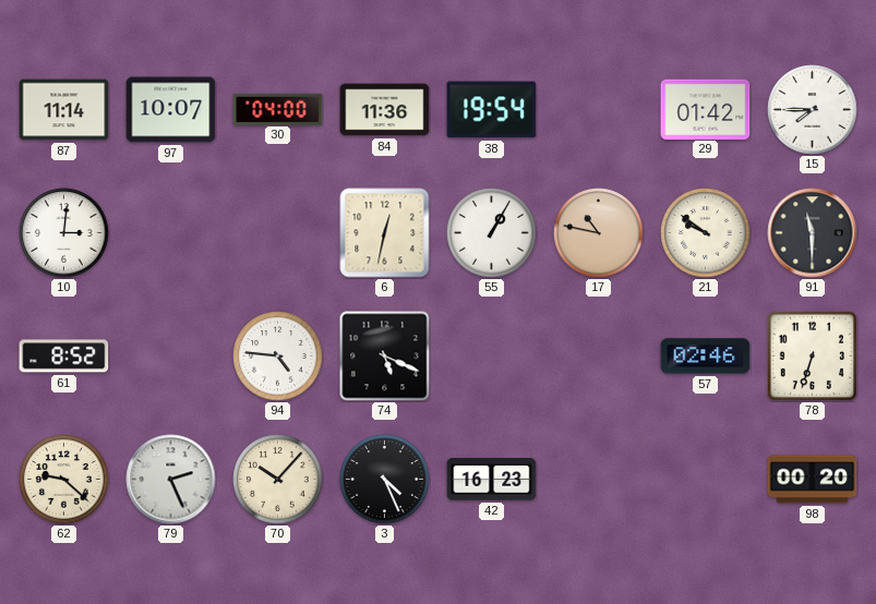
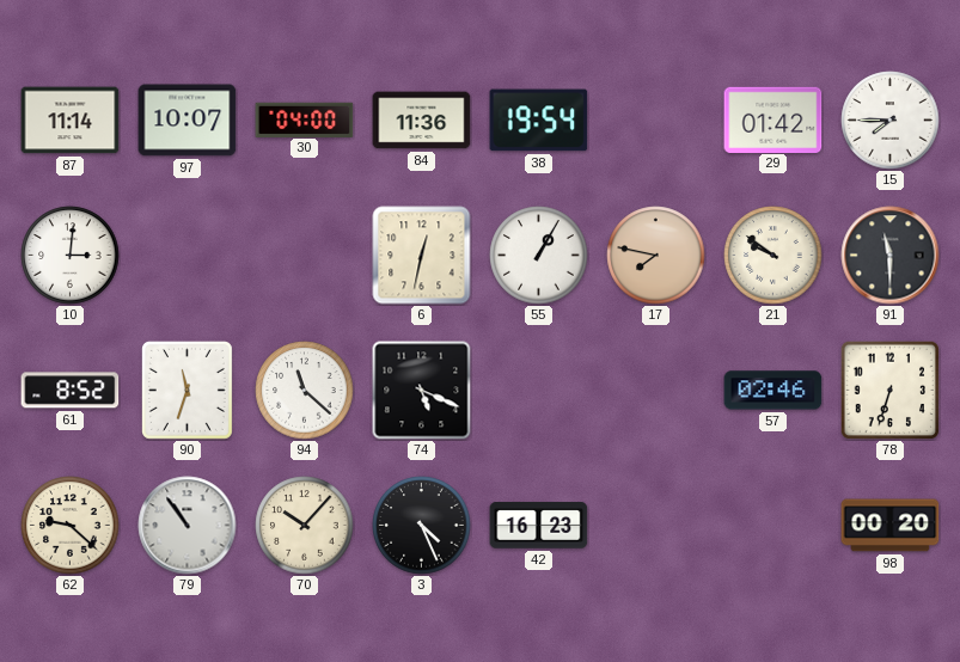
17: 10:47 -> 7:47
90: none -> 11:33
94: 4:46 -> 11:22
79: 2:26 -> 10:54
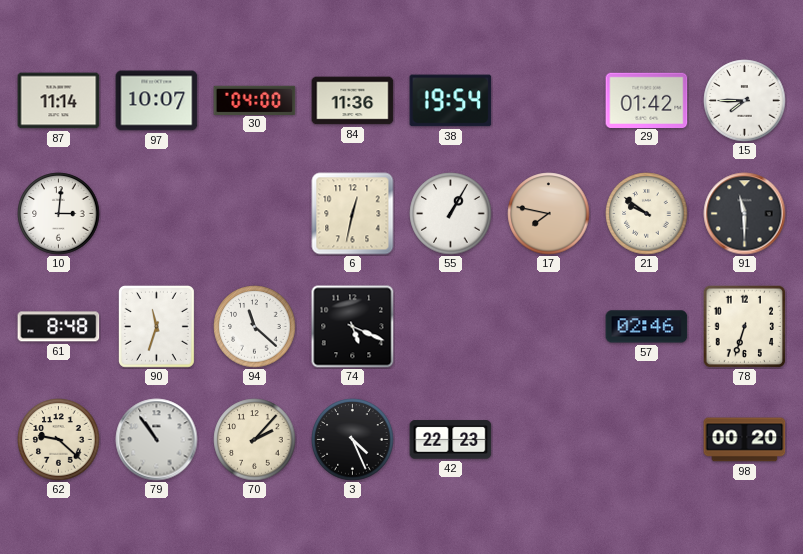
61: 8:52 -> 8:48
70: 10:07 -> 2:07
42: 16:23 -> 22:23
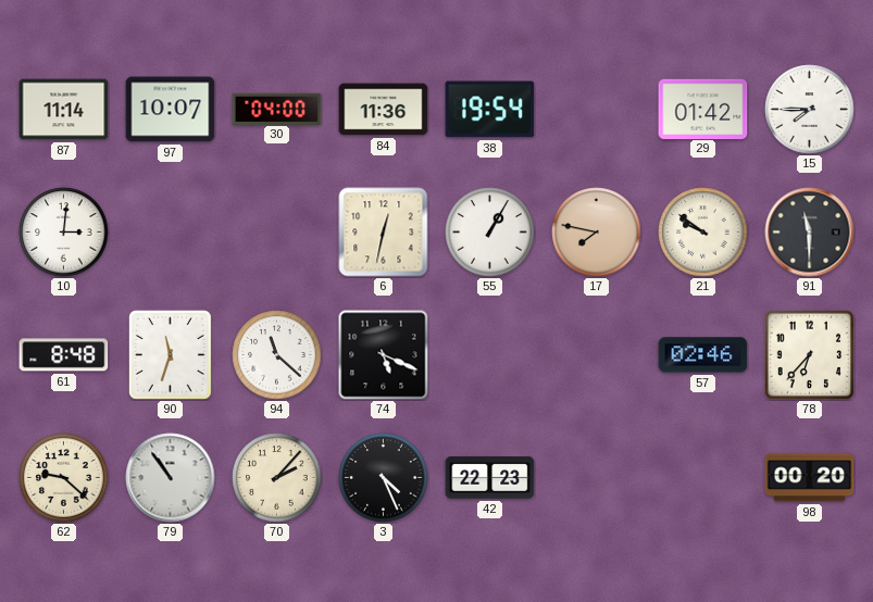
78: 6:33 -> 6:37
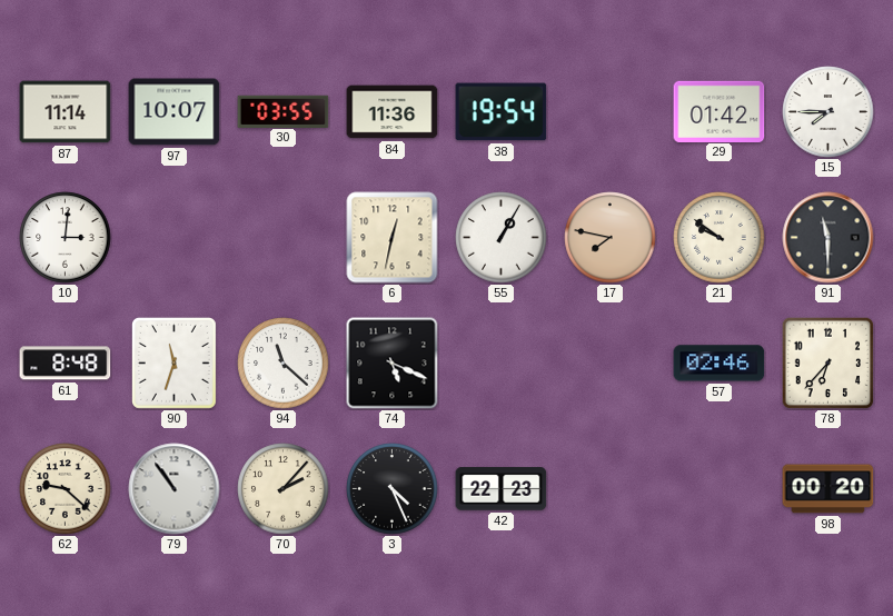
30: 04:00 -> 03:55
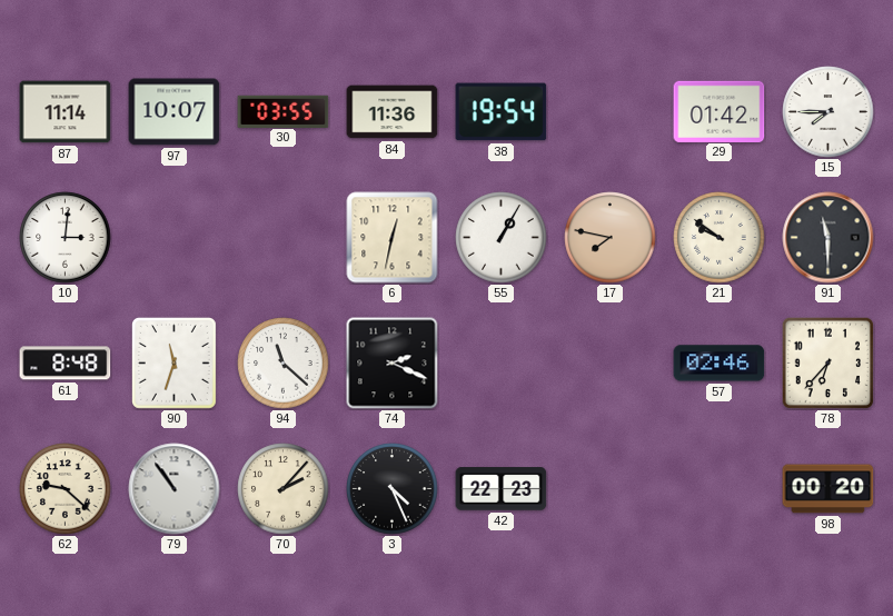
74: 5:19 -> 2:19
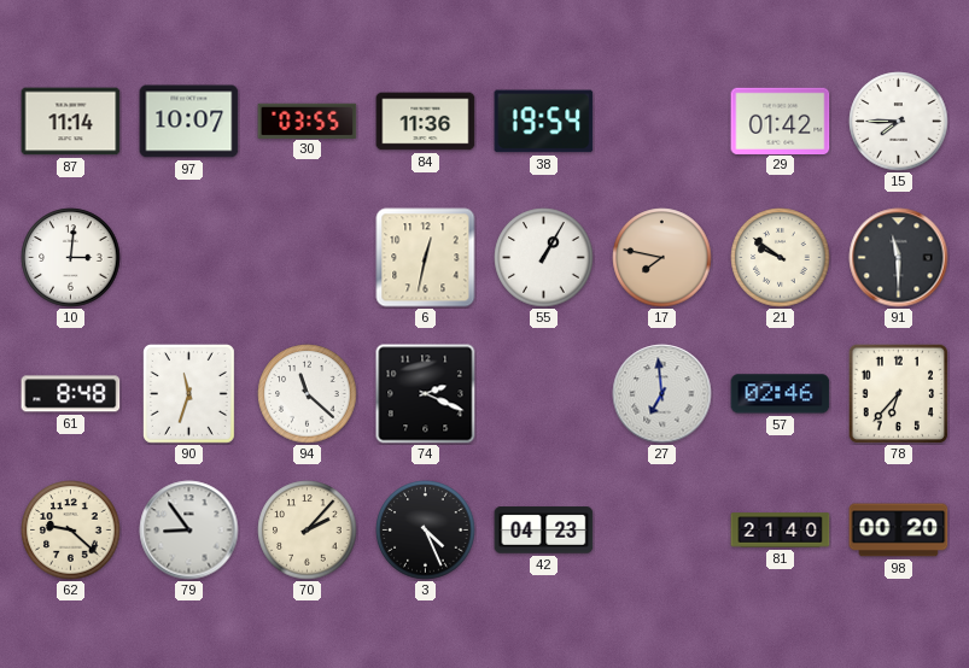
27: none -> 6:59
79: 10:54 -> 8:54
42: 22:23 -> 04:23
81: none -> 21:40
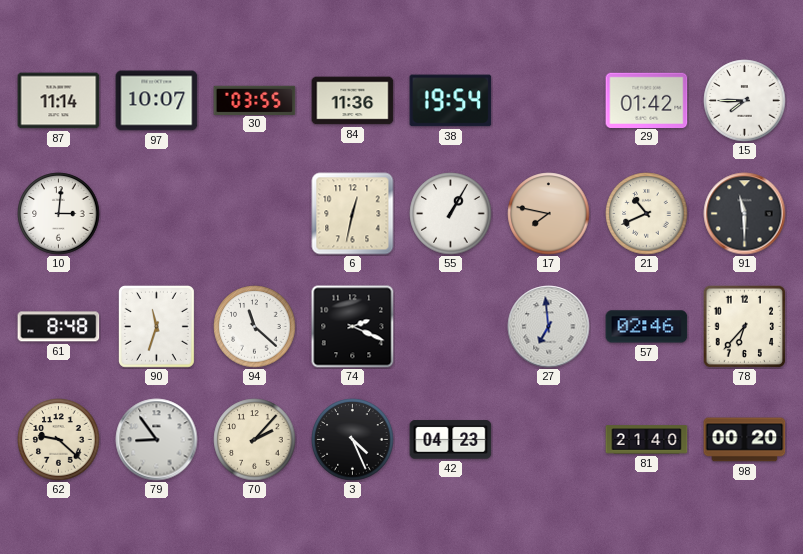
21: 9:51 -> 10:41
